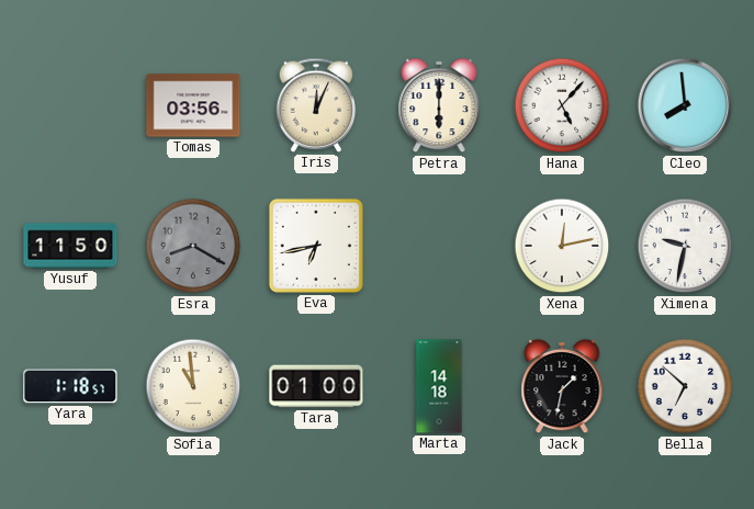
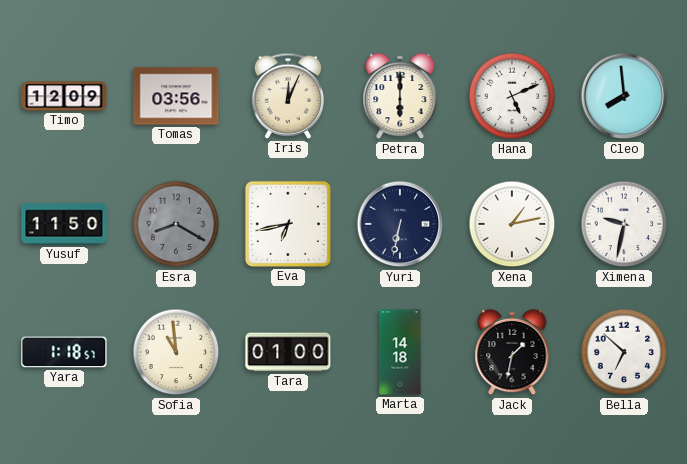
Timo: none -> 12:09
Hana: 5:07 -> 5:11
Yuri: none -> 6:32
Xena: 12:13 -> 1:13
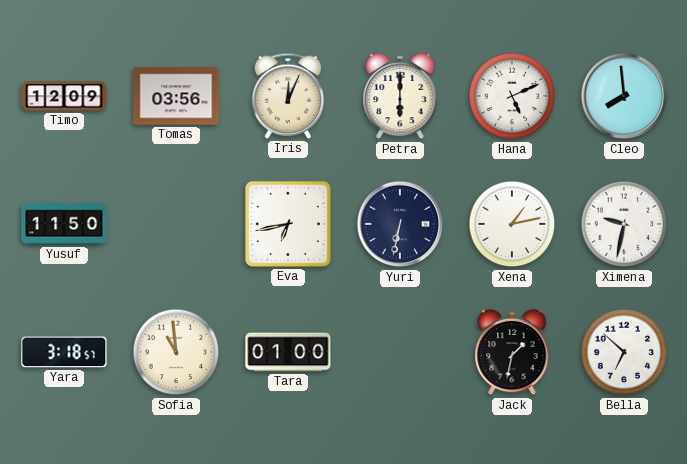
Esra: 8:20 -> none
Yara: 1:18 -> 3:18
Marta: 14:18 -> none
